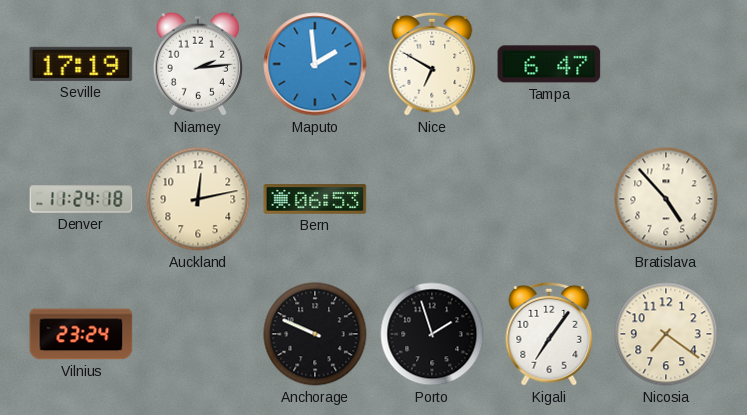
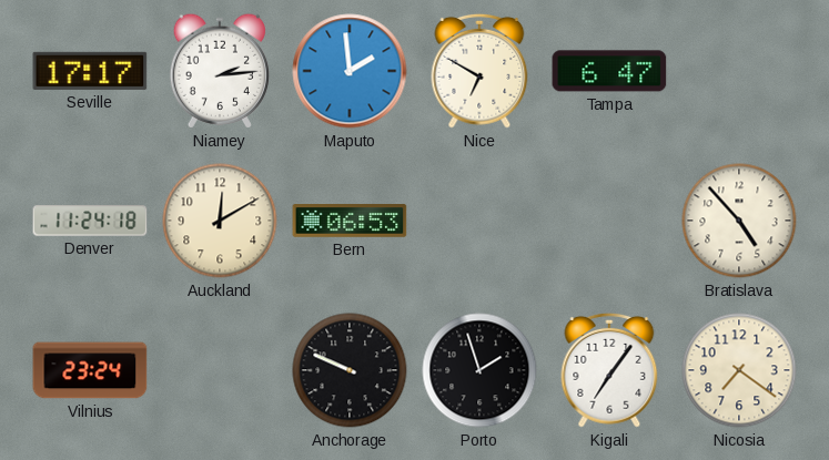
Seville: 17:19 -> 17:17
Auckland: 12:13 -> 12:10
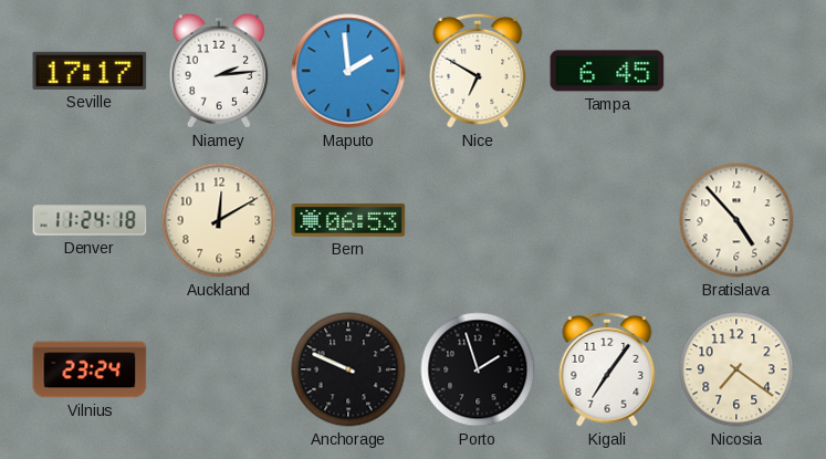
Tampa: 6:47 -> 6:45
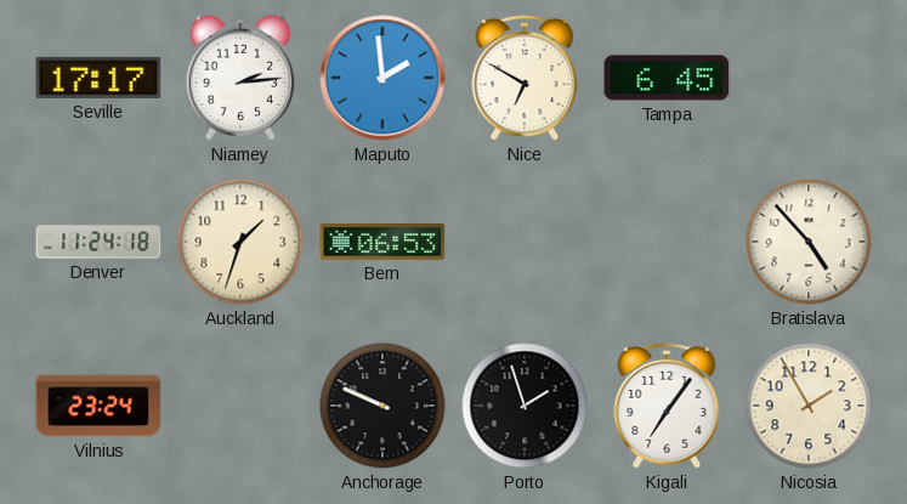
Auckland: 12:10 -> 1:33
Nicosia: 7:21 -> 1:55
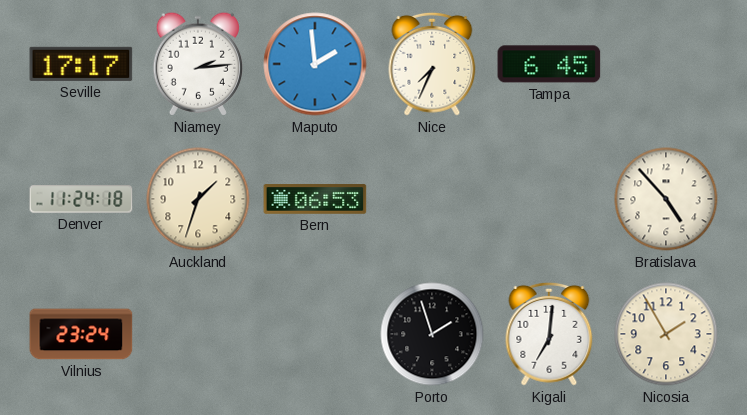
Nice: 6:50 -> 7:34
Anchorage: 9:49 -> none
Kigali: 7:06 -> 7:01
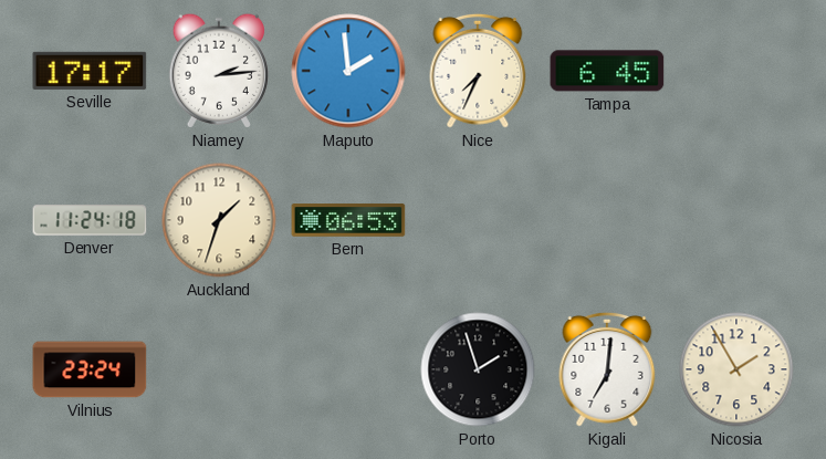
Bratislava: 4:53 -> none
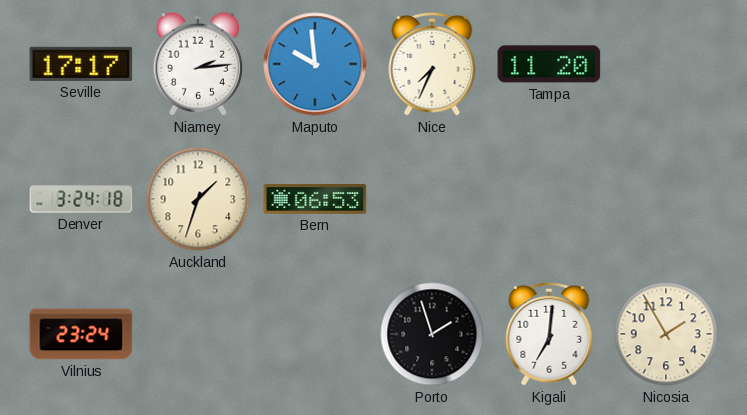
Maputo: 1:59 -> 9:59
Tampa: 6:45 -> 11:20
Denver: 11:24 -> 3:24
